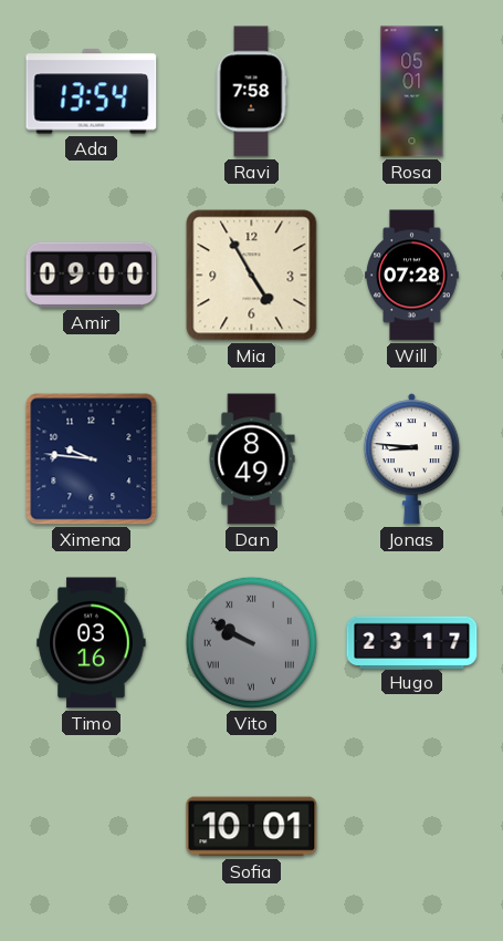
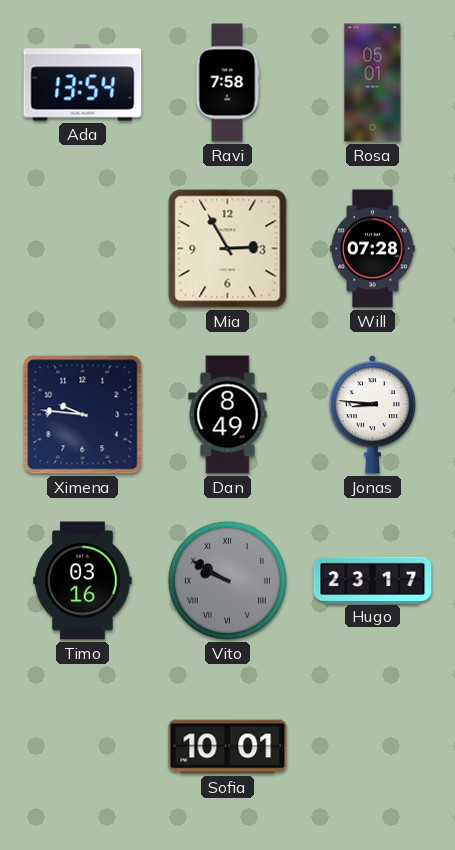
Amir: 09:00 -> none
Mia: 4:55 -> 2:55
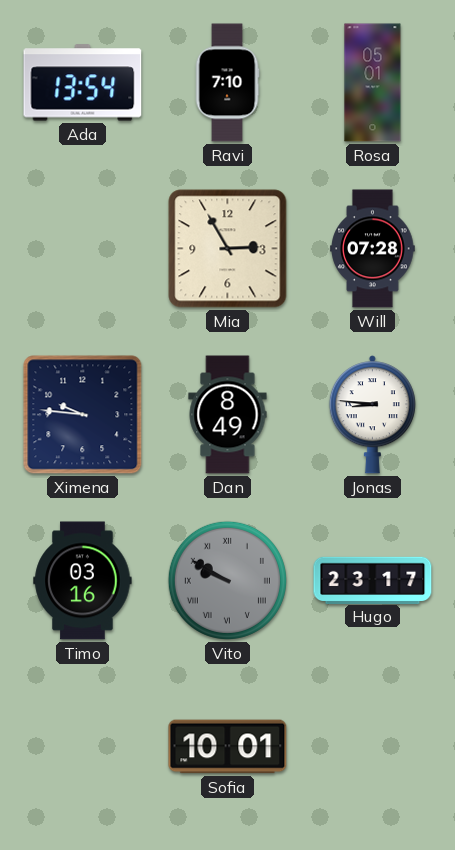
Ravi: 7:58 -> 7:10
